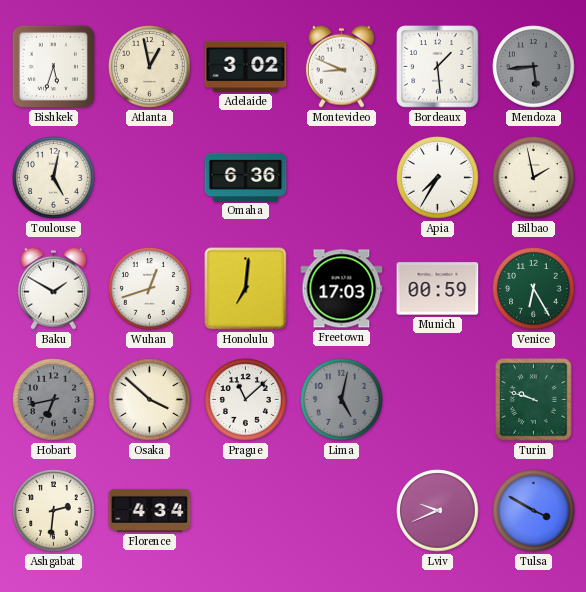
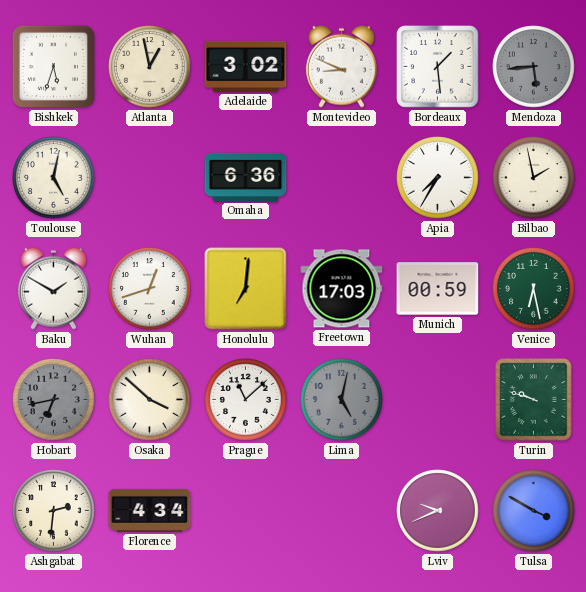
Venice: 6:25 -> 6:28
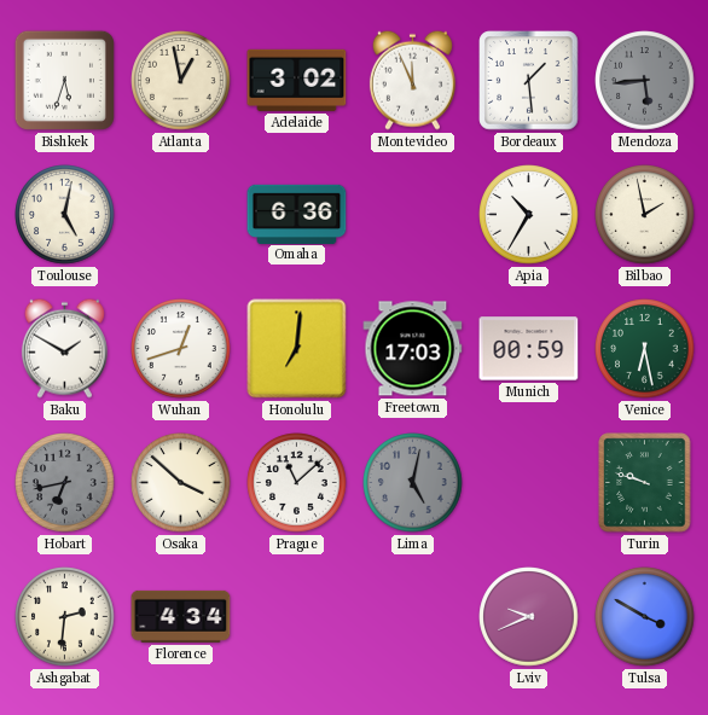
Montevideo: 8:49 -> 11:56
Apia: 7:35 -> 10:35
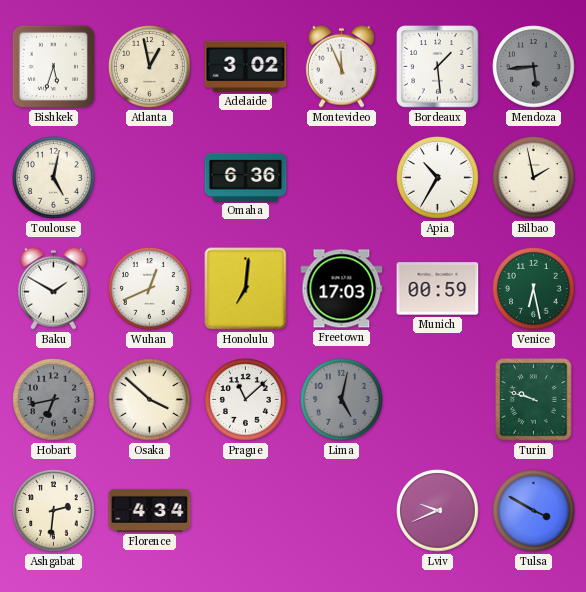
Wuhan: 12:42 -> 12:41
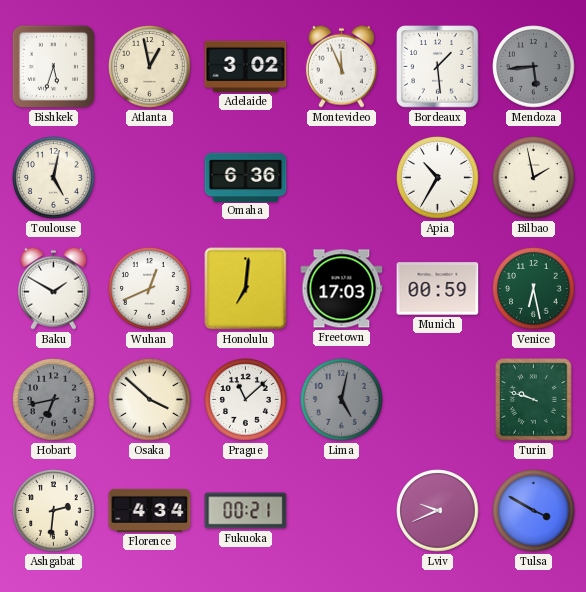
Fukuoka: none -> 00:21
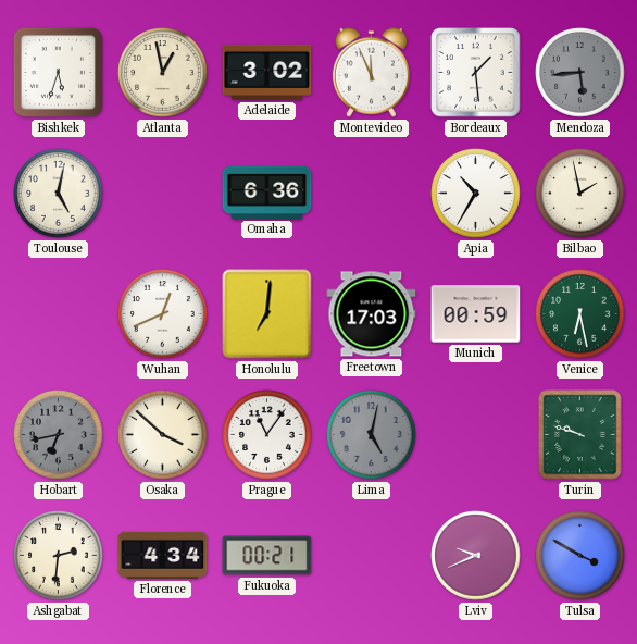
Baku: 1:50 -> none
Prague: 11:08 -> 11:06
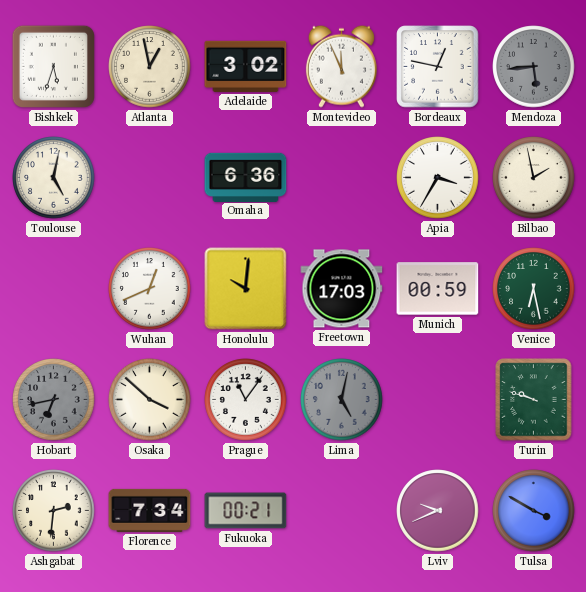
Bordeaux: 1:29 -> 12:47
Apia: 10:35 -> 3:35
Honolulu: 7:01 -> 10:01
Florence: 4:34 -> 7:34
